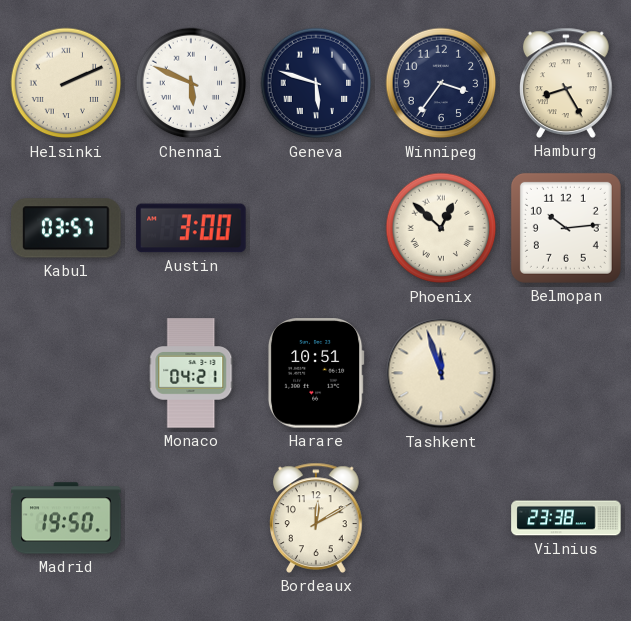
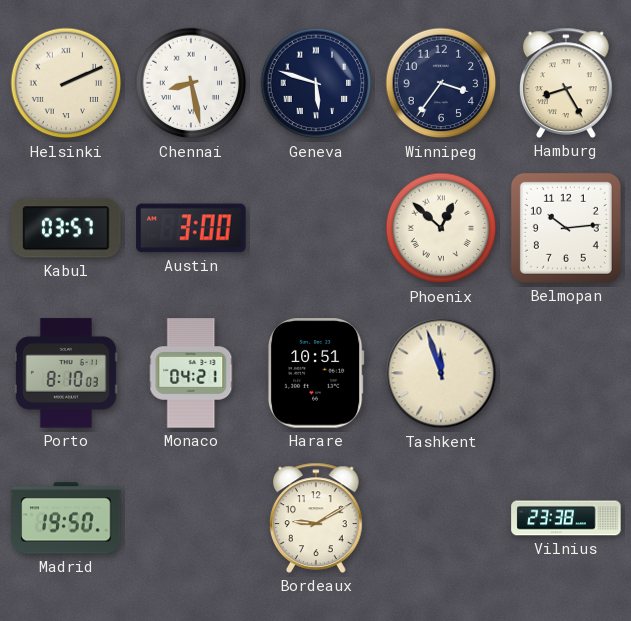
Chennai: 5:49 -> 8:28
Porto: none -> 8:10
Bordeaux: 12:10 -> 9:10
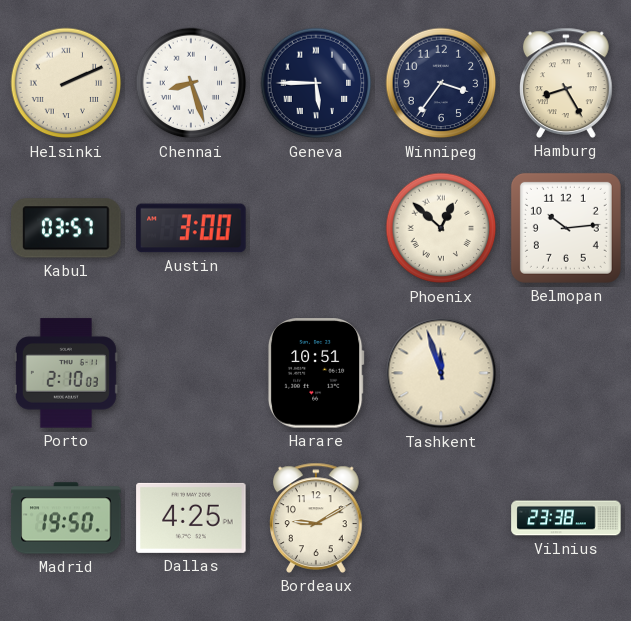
Chennai: 8:28 -> 8:27
Geneva: 5:48 -> 5:45
Porto: 8:10 -> 2:10
Monaco: 04:21 -> none
Dallas: none -> 4:25
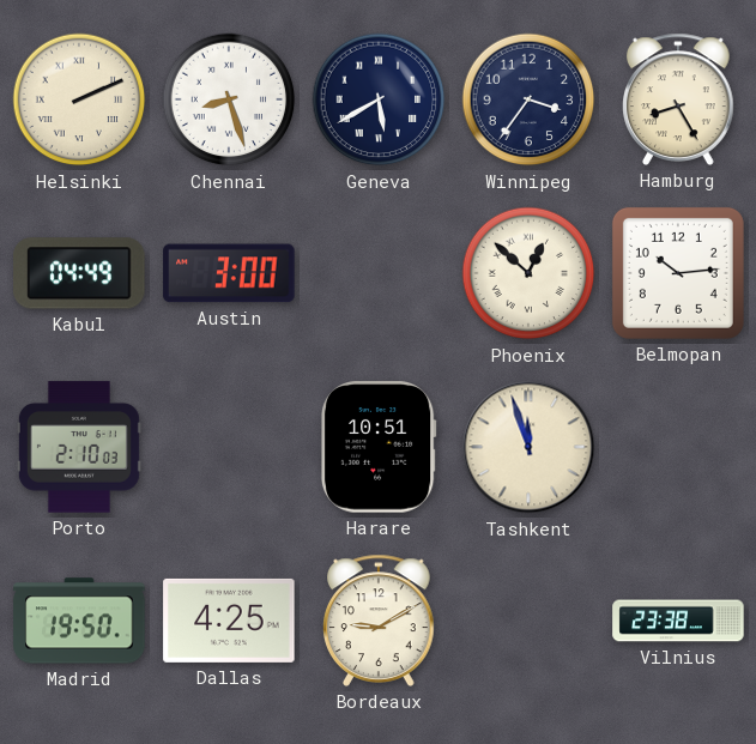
Geneva: 5:45 -> 5:40
Kabul: 03:57 -> 04:49
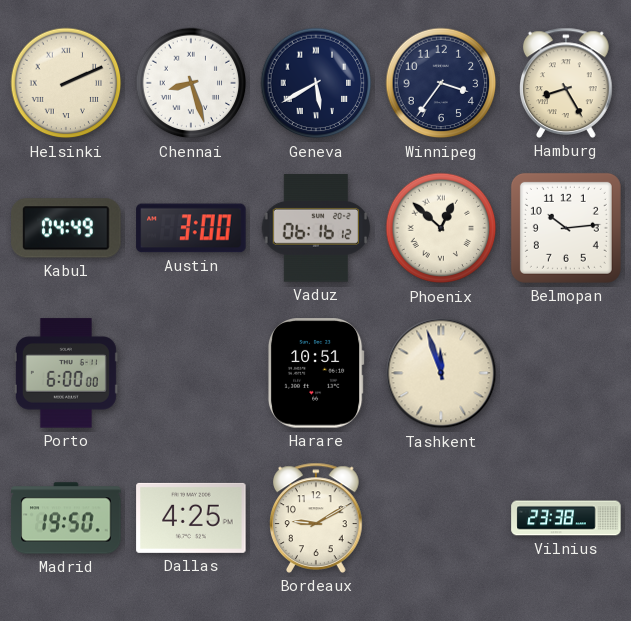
Vaduz: none -> 06:16
Porto: 2:10 -> 6:00
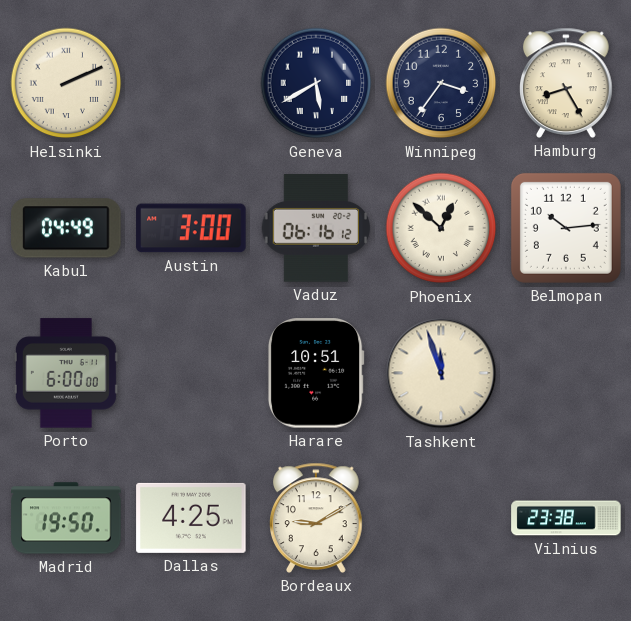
Chennai: 8:27 -> none
